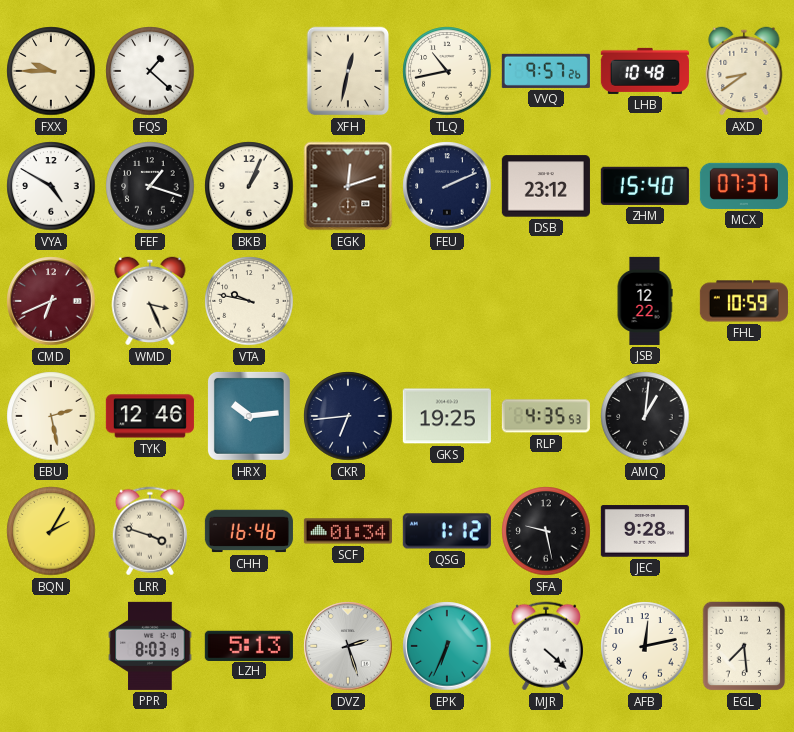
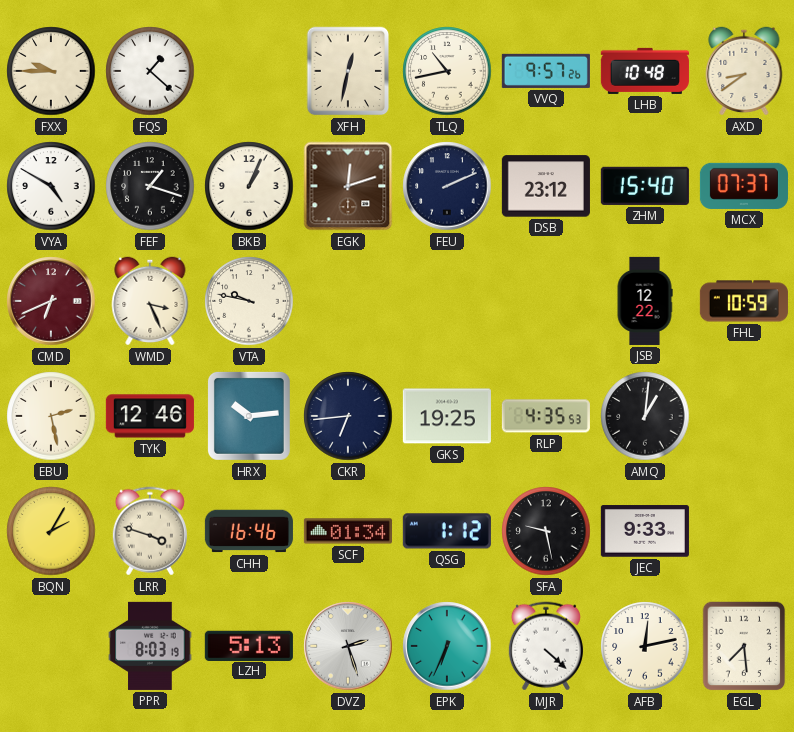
JEC: 9:28 -> 9:33
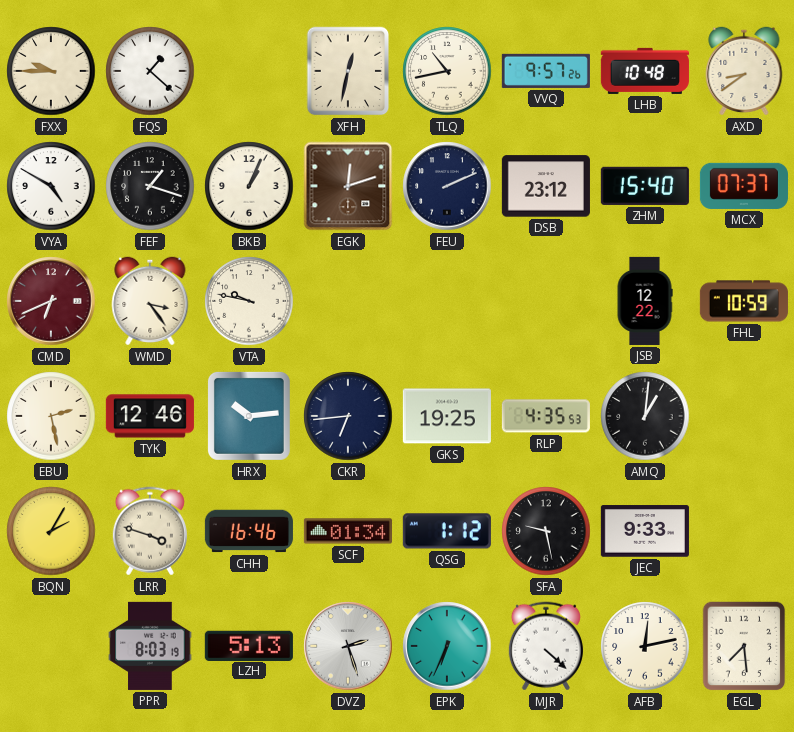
WMD: 3:26 -> 3:24
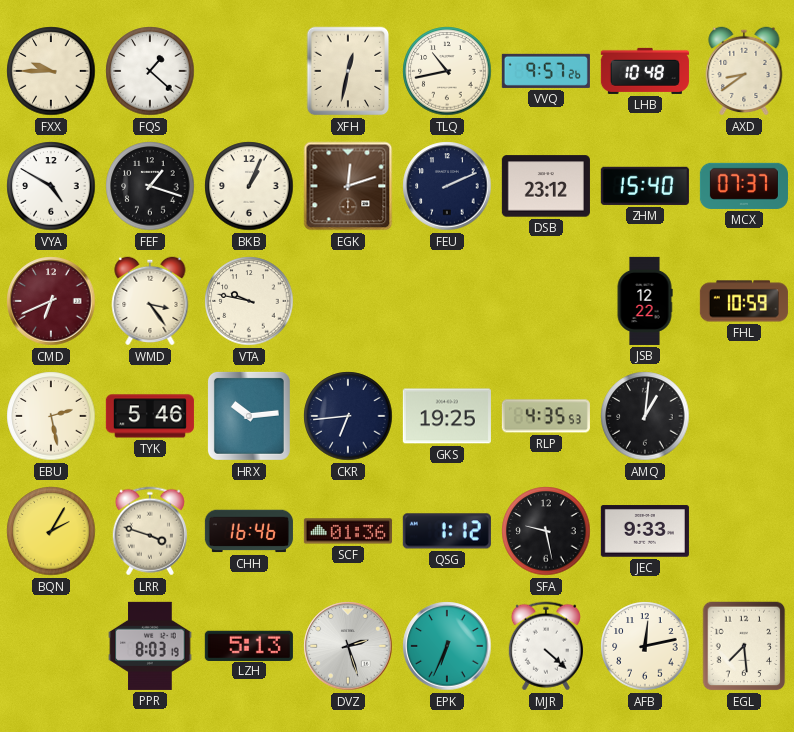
TYK: 12:46 -> 5:46
SCF: 01:34 -> 01:36
